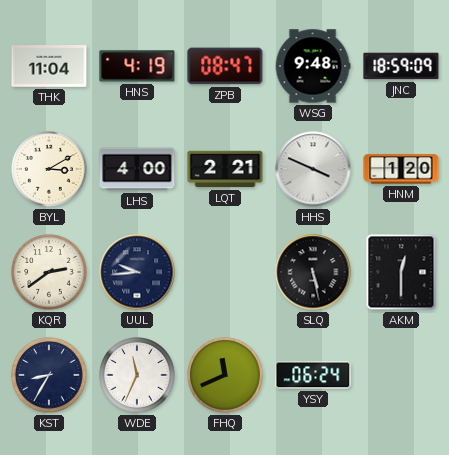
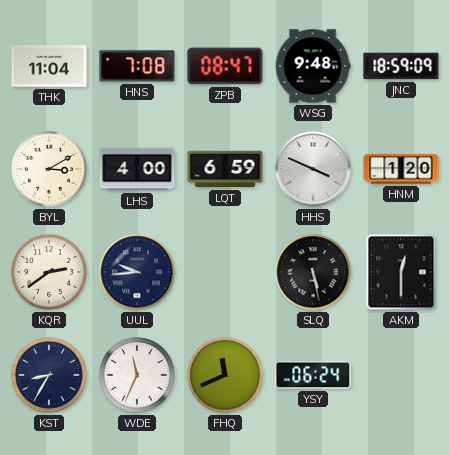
HNS: 4:19 -> 7:08
LQT: 2:21 -> 6:59
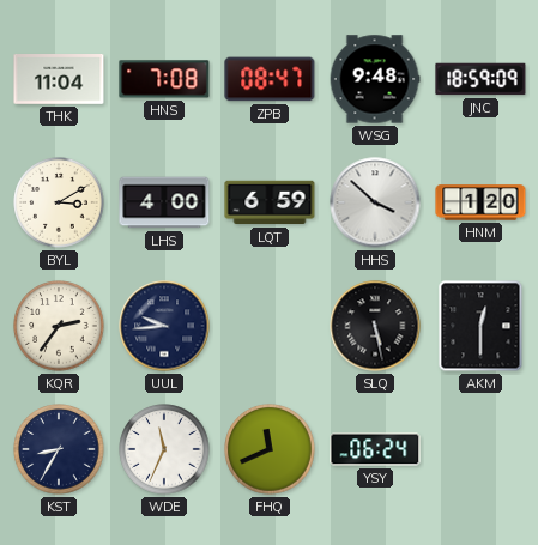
HHS: 3:49 -> 3:52
KQR: 2:39 -> 2:36
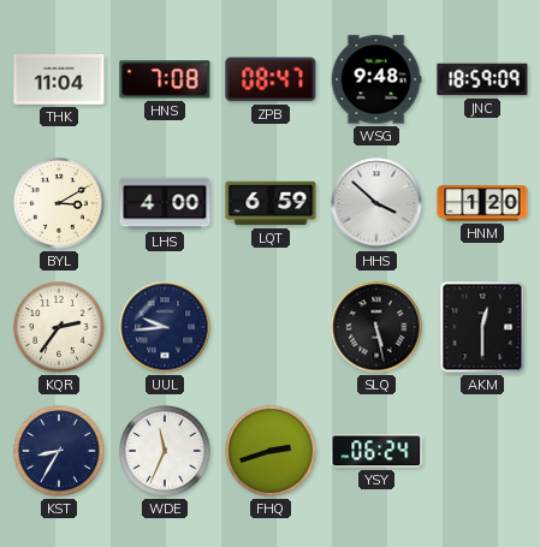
FHQ: 11:41 -> 2:42
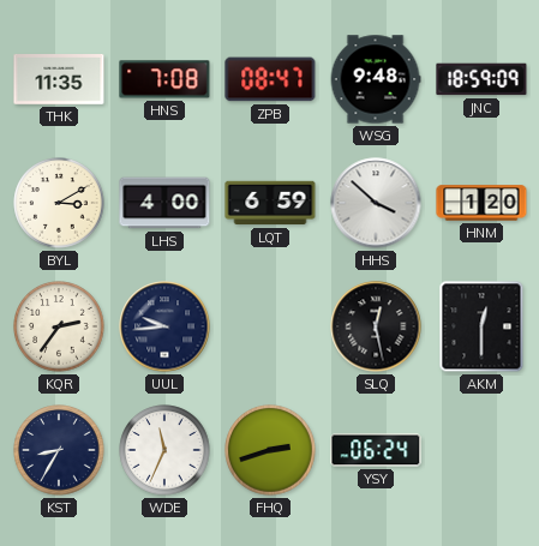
THK: 11:04 -> 11:35
SLQ: 5:28 -> 12:28
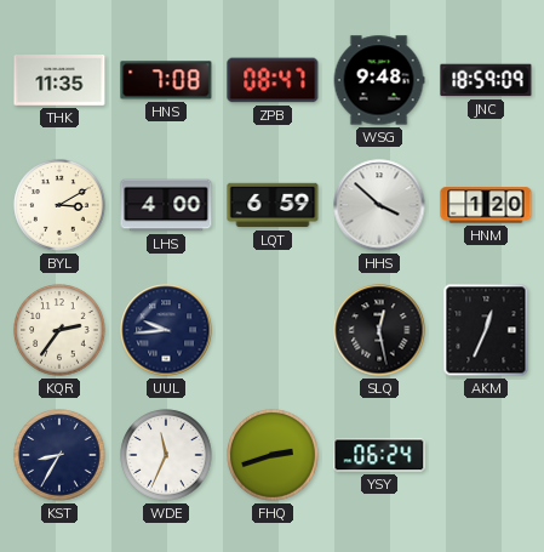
AKM: 12:30 -> 12:34
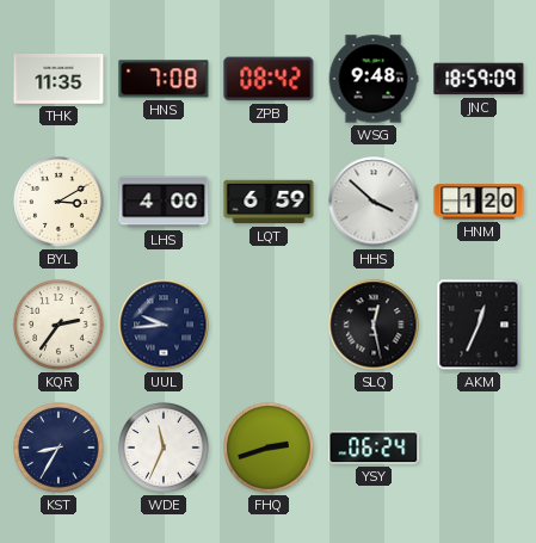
ZPB: 08:47 -> 08:42
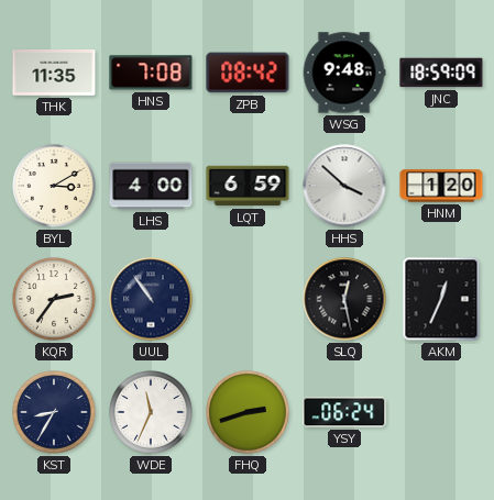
UUL: 9:44 -> 10:54
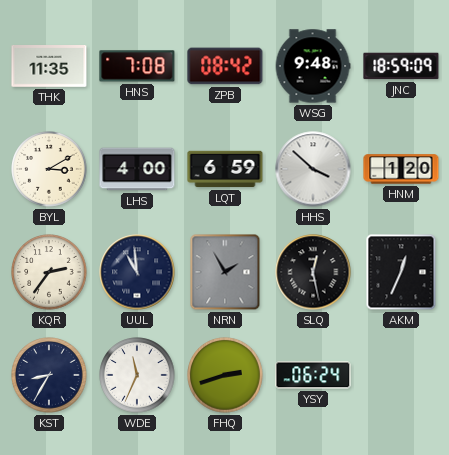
UUL: 10:54 -> 10:59
NRN: none -> 1:55
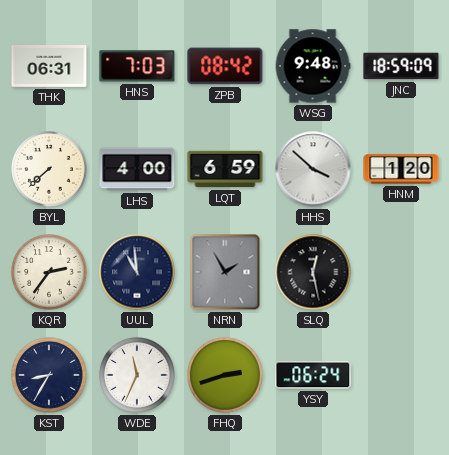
THK: 11:35 -> 06:31
HNS: 7:08 -> 7:03
BYL: 3:10 -> 7:38
AKM: 12:34 -> none
